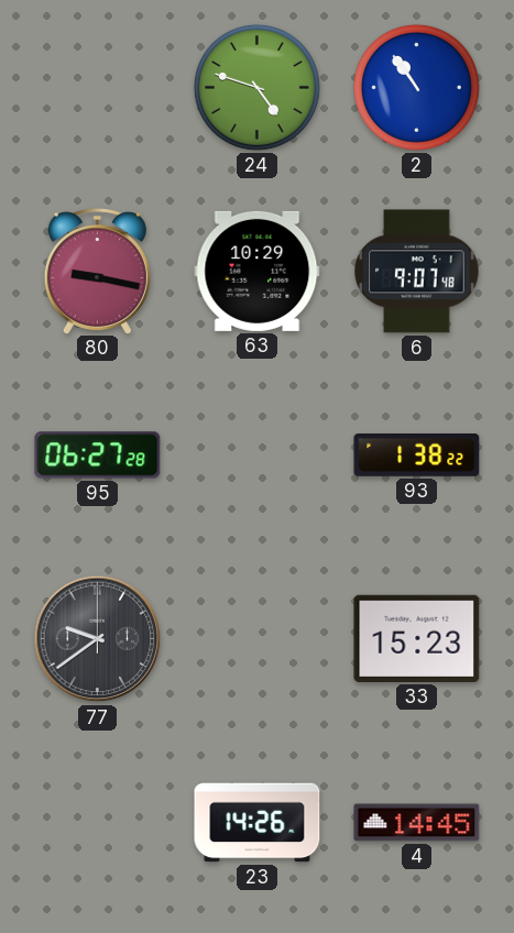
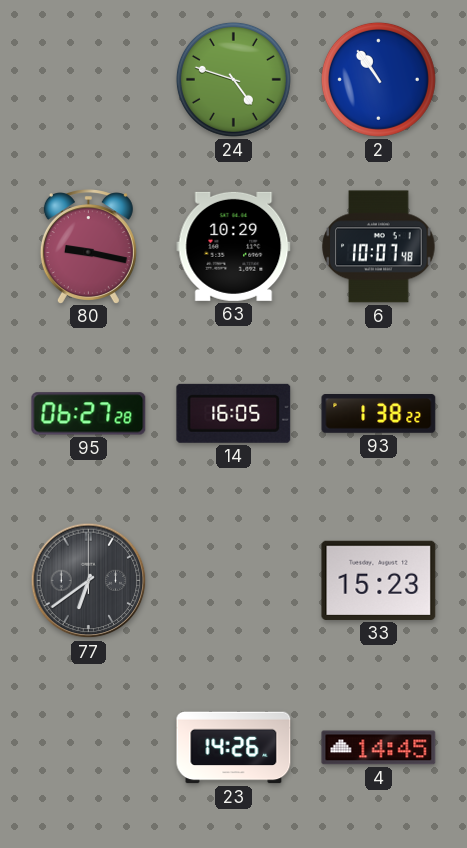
6: 9:07 -> 10:07
14: none -> 16:05
77: 9:39 -> 6:39
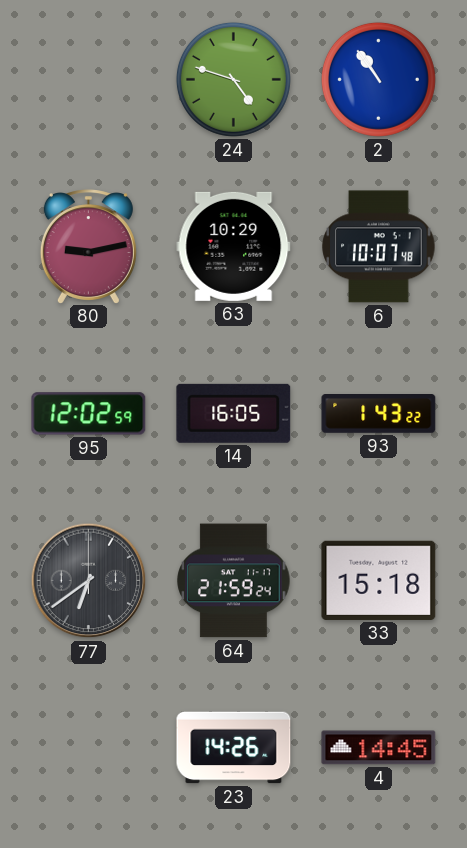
80: 9:17 -> 9:13
95: 06:27 -> 12:02
93: 1:38 -> 1:43
64: none -> 21:59
33: 15:23 -> 15:18
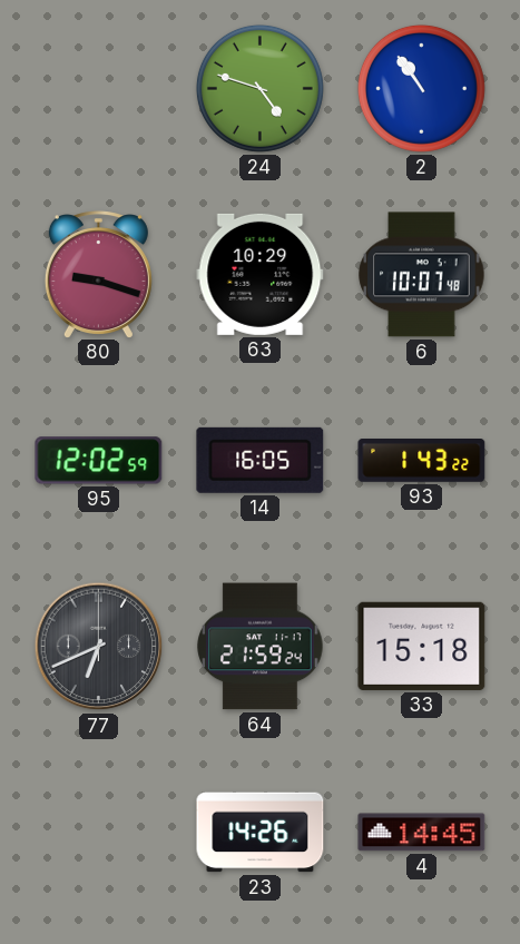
80: 9:13 -> 9:18
77: 6:39 -> 6:41
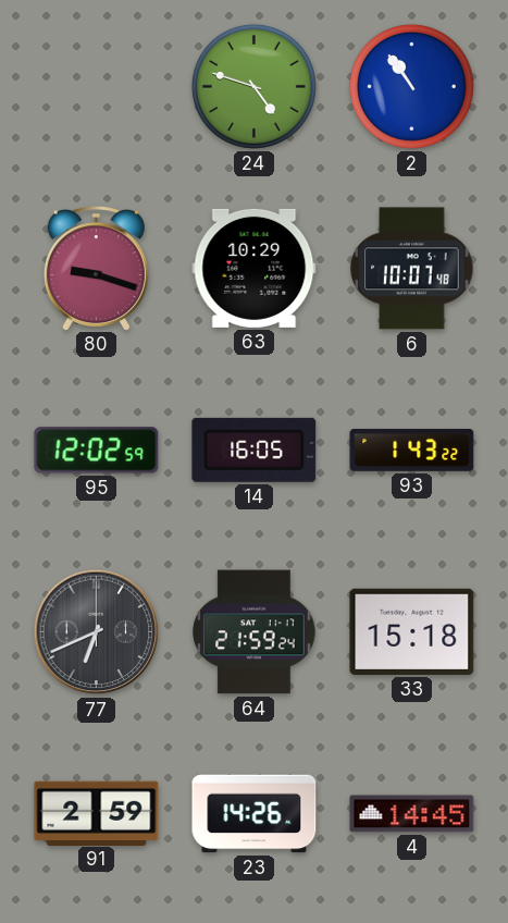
91: none -> 2:59
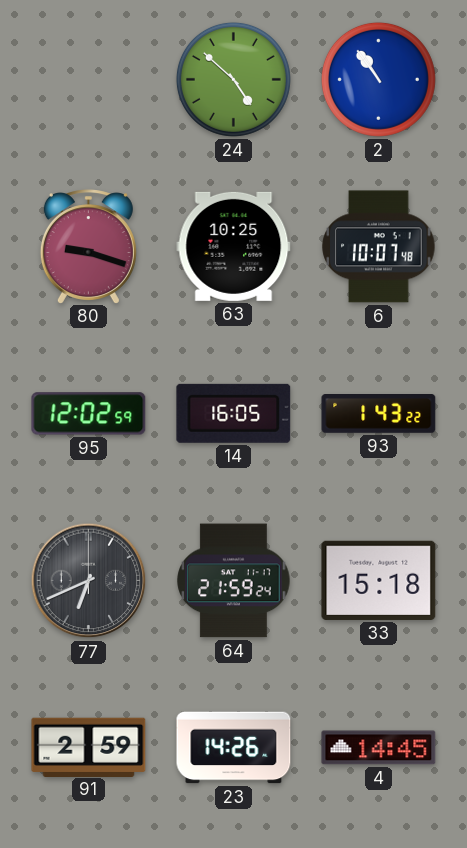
24: 4:48 -> 4:52
63: 10:29 -> 10:25
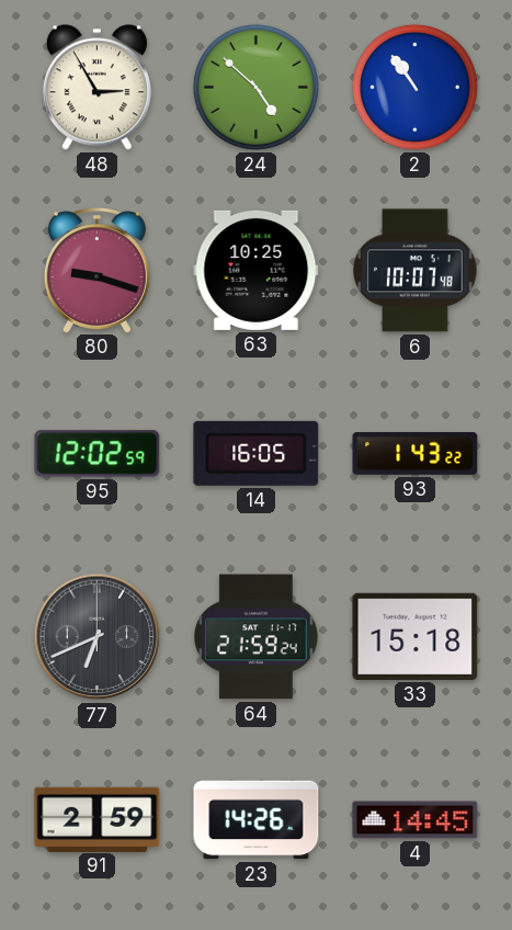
48: none -> 2:55
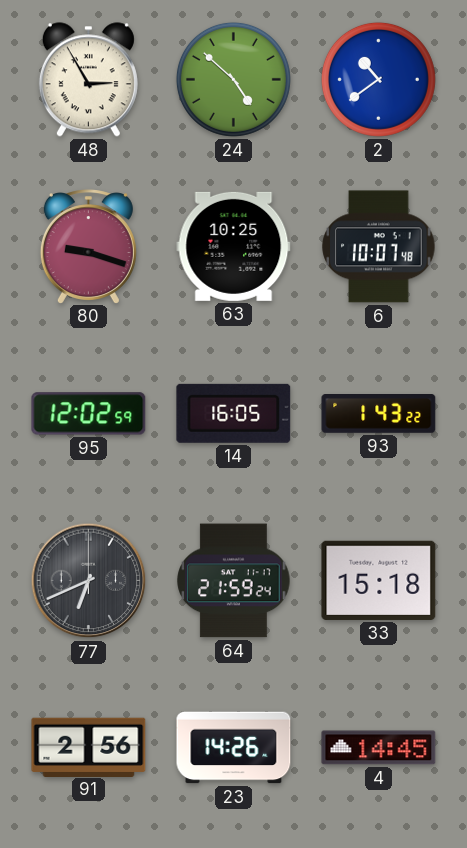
2: 10:54 -> 10:39
91: 2:59 -> 2:56
